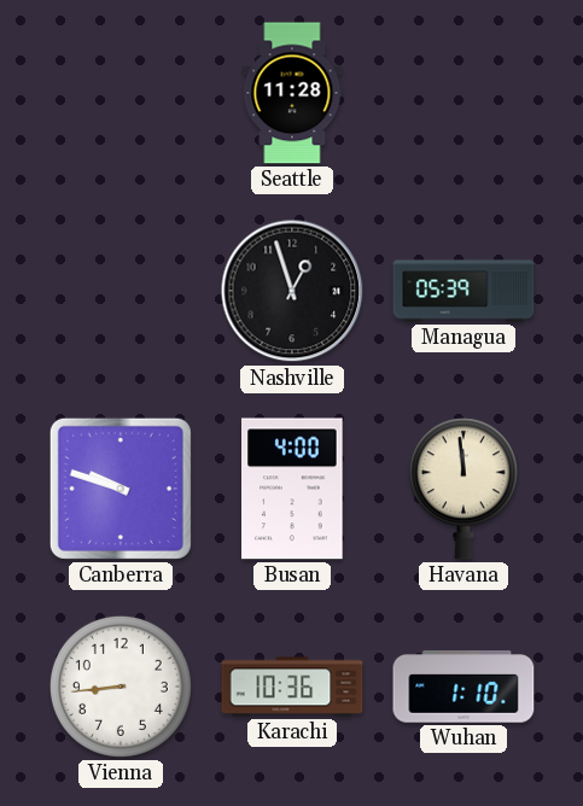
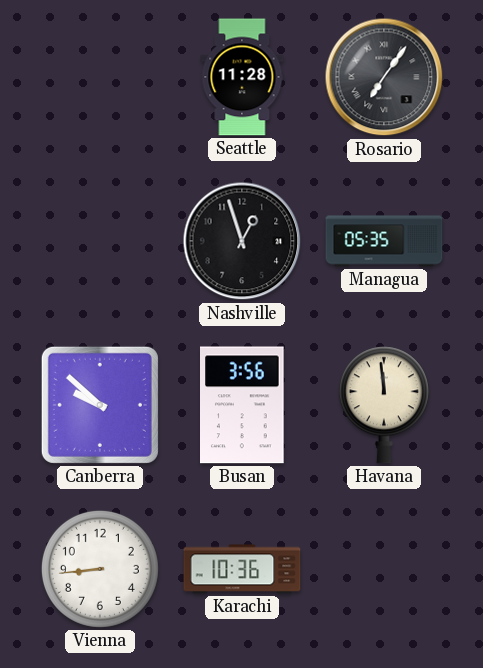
Rosario: none -> 7:06
Managua: 05:39 -> 05:35
Canberra: 9:48 -> 9:52
Busan: 4:00 -> 3:56
Wuhan: 1:10 -> none
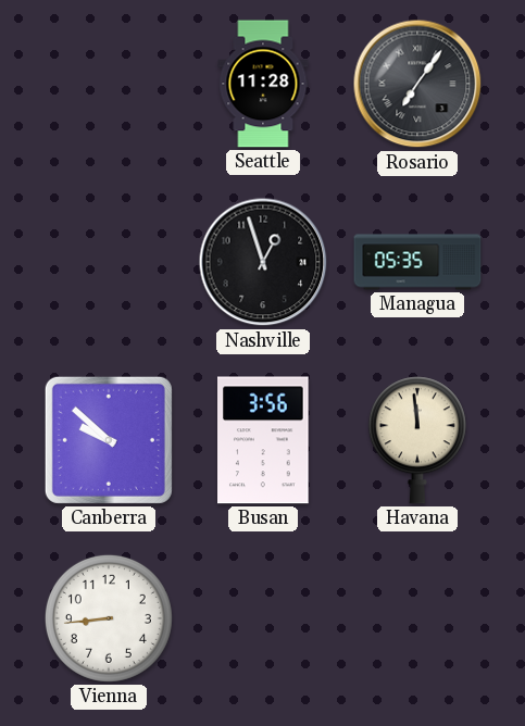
Karachi: 10:36 -> none
